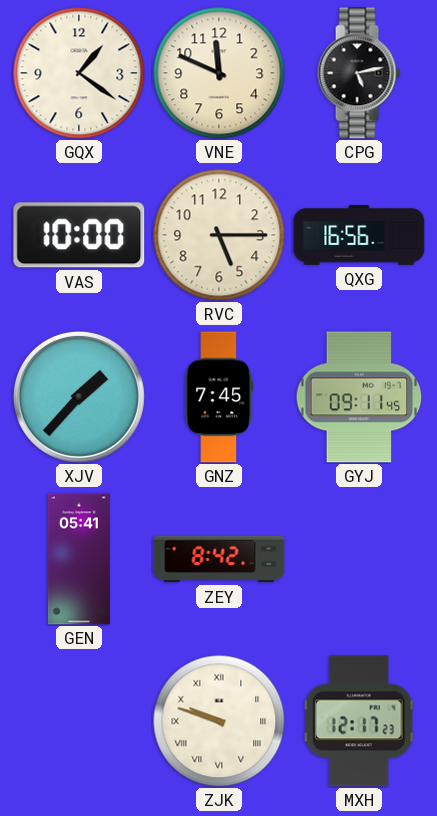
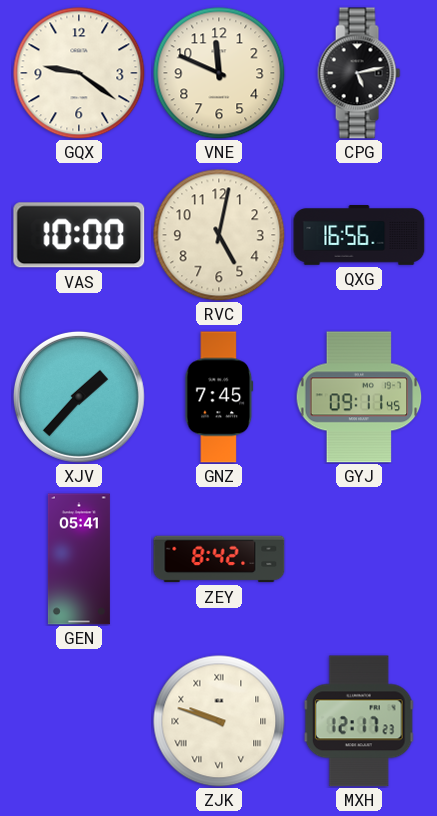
GQX: 1:21 -> 9:21
RVC: 5:15 -> 5:02
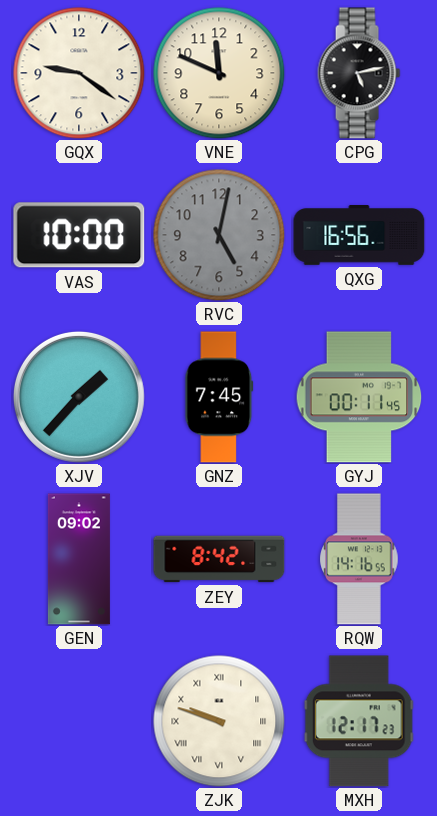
RVC dial: cream -> grey
GYJ: 09:11 -> 00:11
GEN: 05:41 -> 09:02
RQW: none -> 14:16
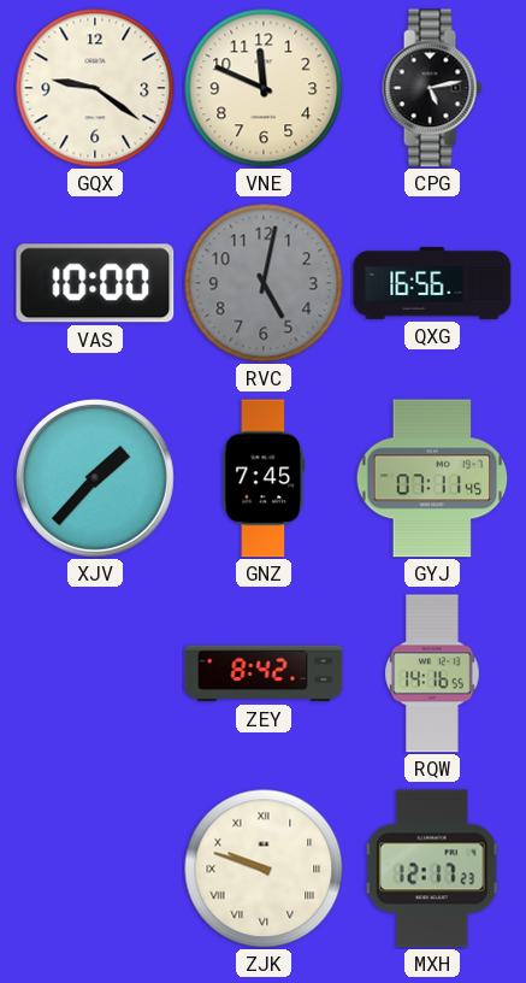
GYJ: 00:11 -> 07:11
GEN: 09:02 -> none
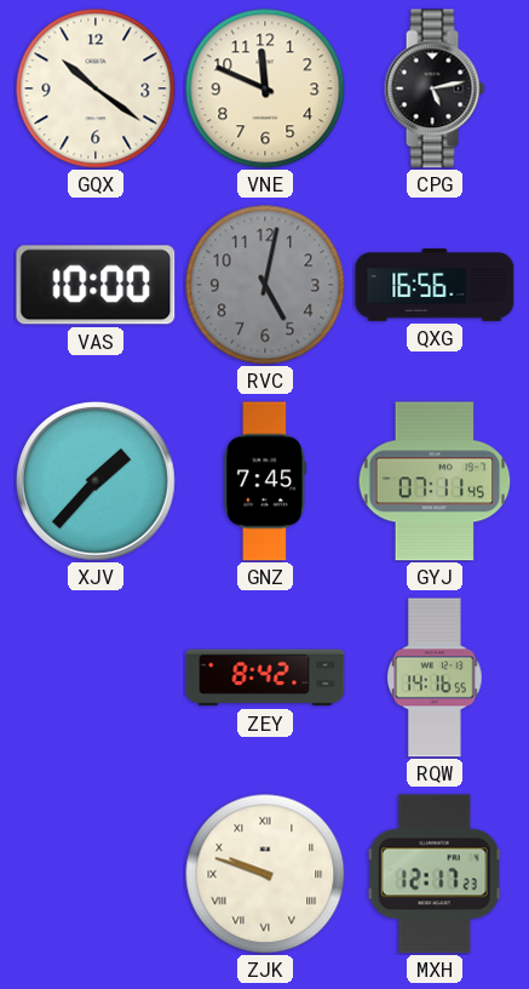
GQX: 9:21 -> 10:21
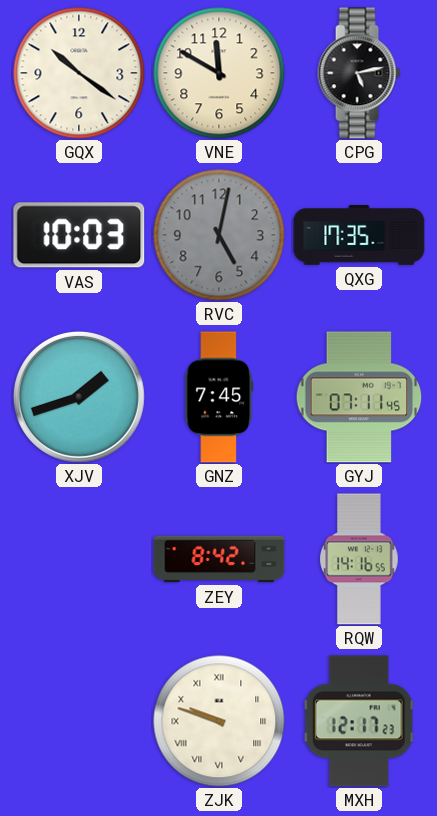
VNE: 11:49 -> 11:50
VAS: 10:00 -> 10:03
QXG: 16:56 -> 17:35
XJV: 1:37 -> 1:42
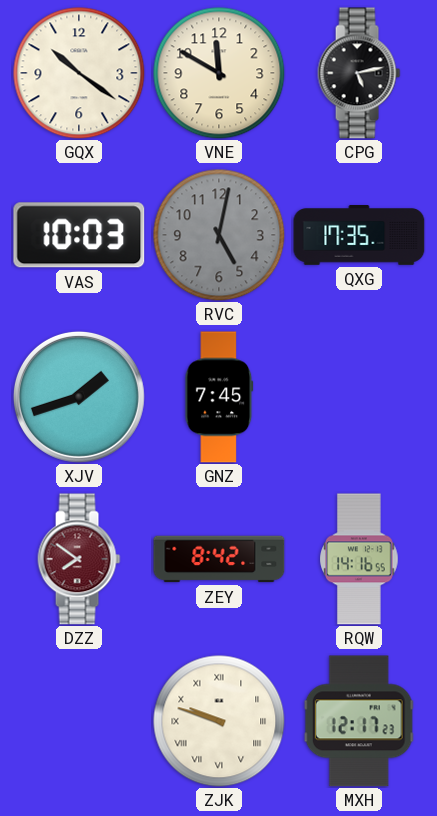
GYJ: 07:11 -> none
DZZ: none -> 7:51
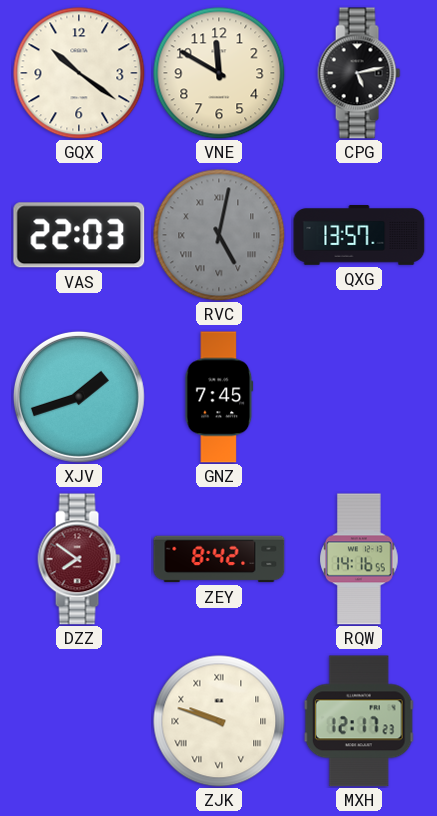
VAS: 10:03 -> 22:03
RVC numerals: Arabic -> Roman
QXG: 17:35 -> 13:57
